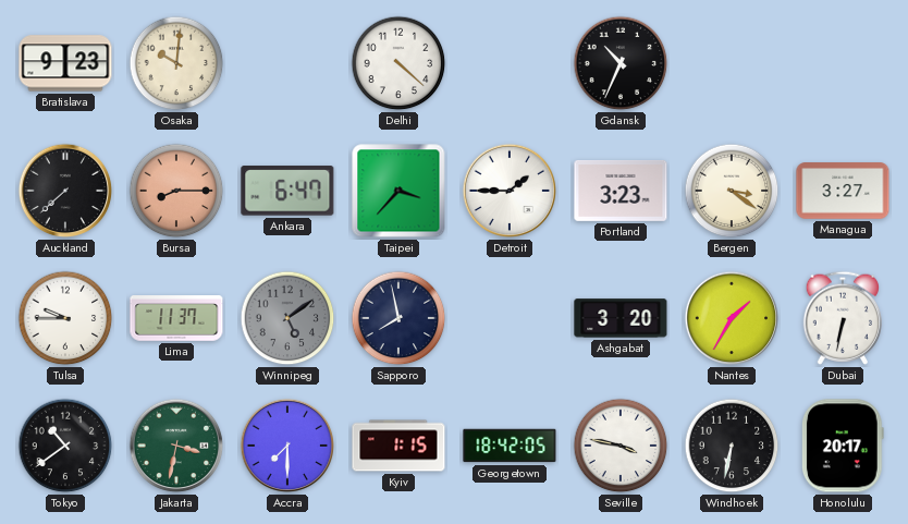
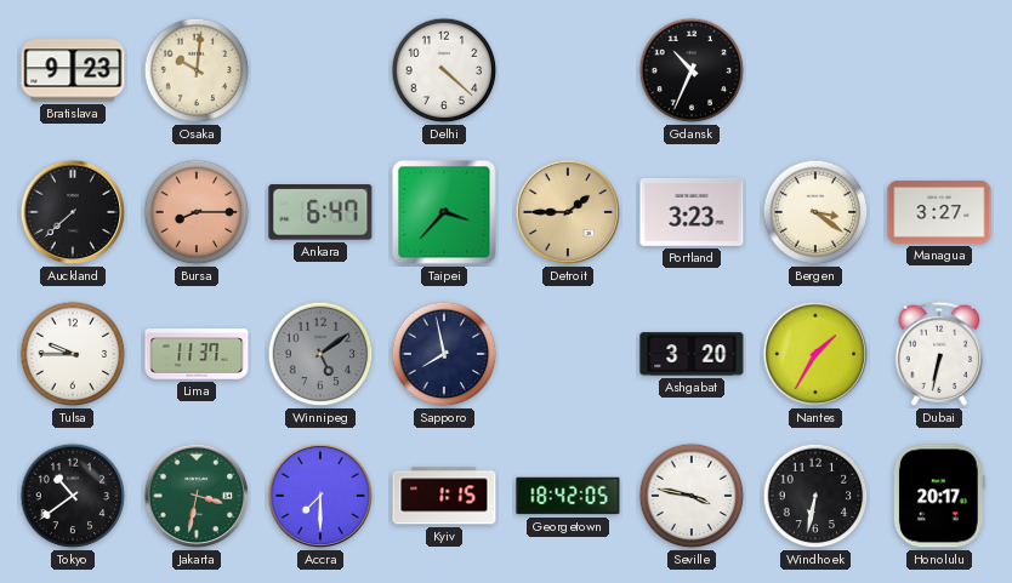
Detroit dial: white -> champagne
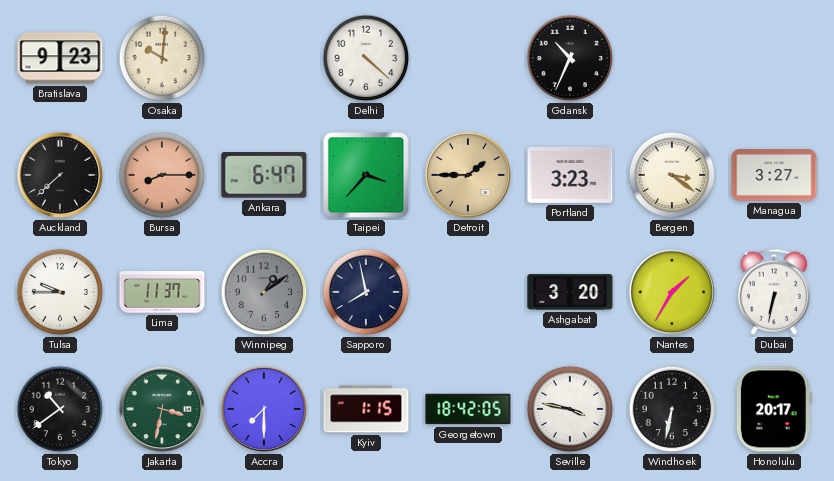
Winnipeg: 5:09 -> 1:09
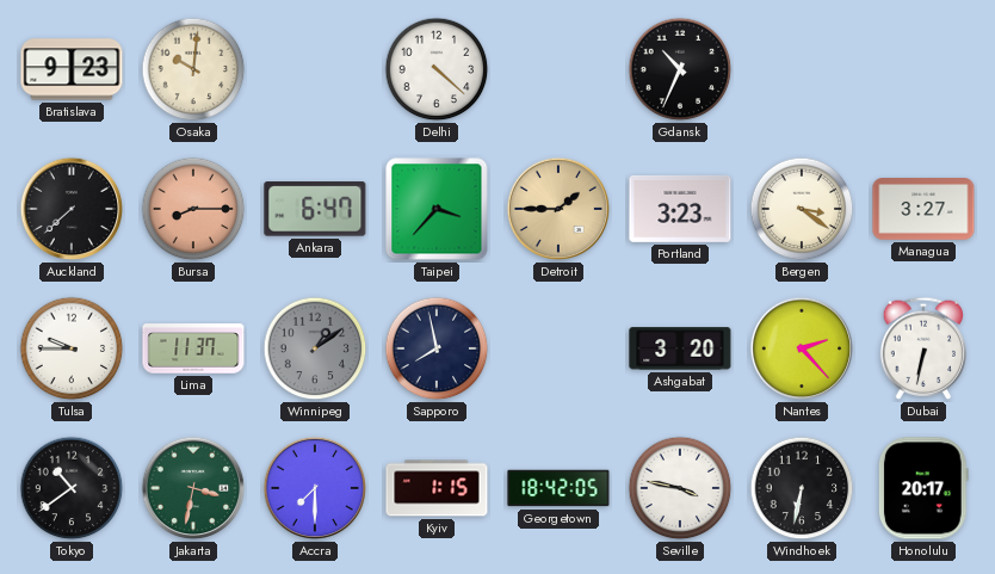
Nantes: 1:35 -> 2:23
